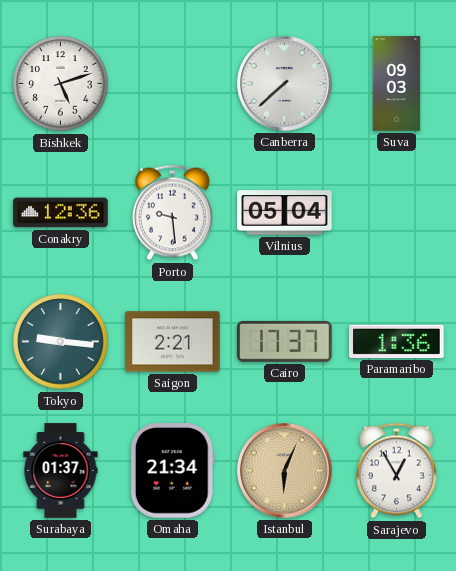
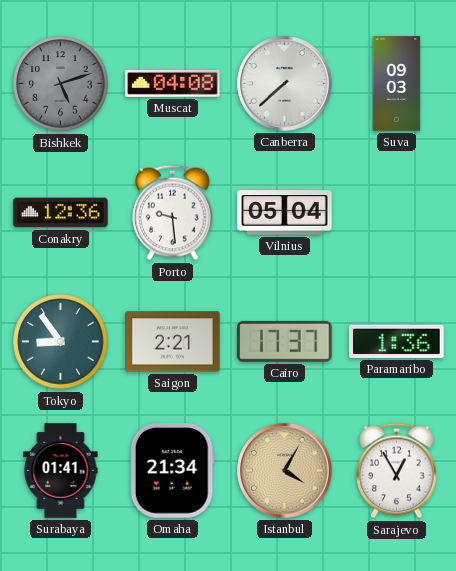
Bishkek dial: white -> grey
Muscat: none -> 04:08
Tokyo: 9:16 -> 8:54
Surabaya: 01:37 -> 01:41
Istanbul: 6:04 -> 4:05
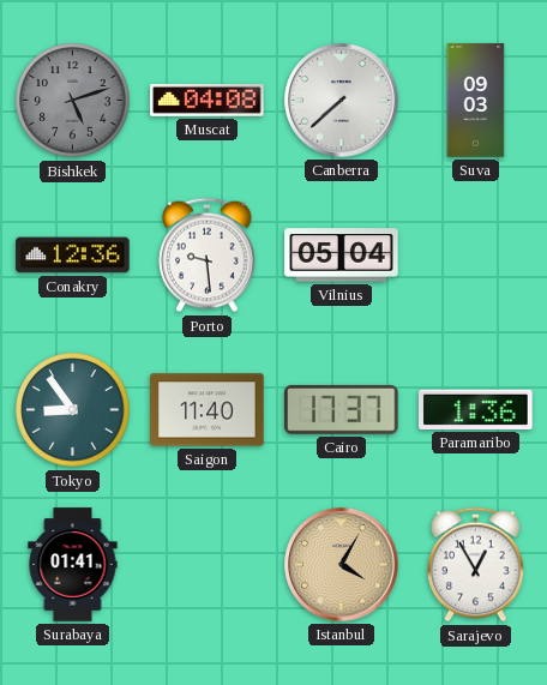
Saigon: 2:21 -> 11:40
Omaha: 21:34 -> none
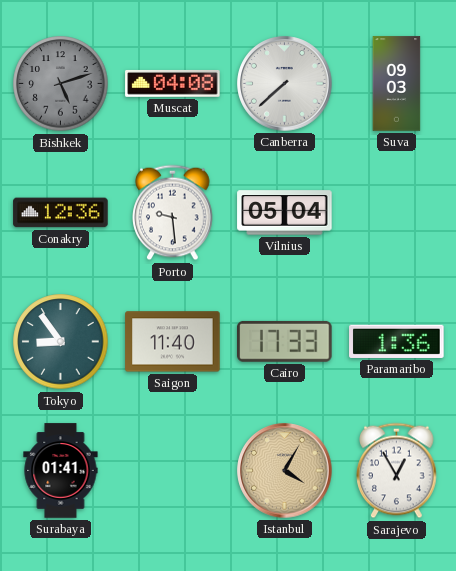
Cairo: 17:37 -> 17:33
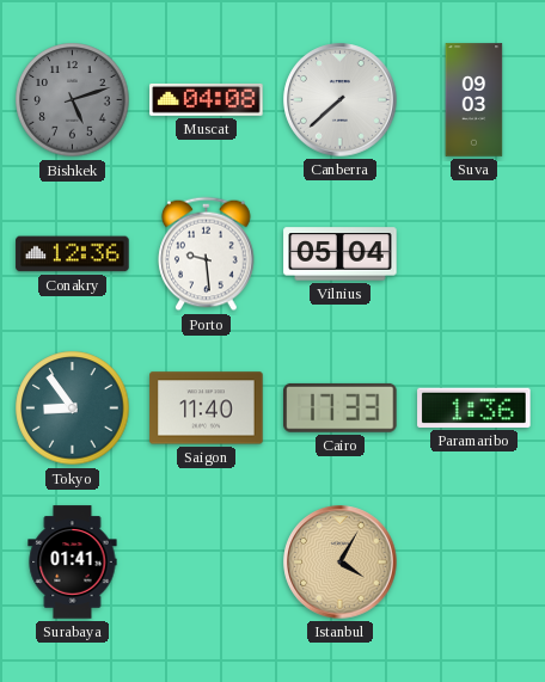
Sarajevo: 12:55 -> none
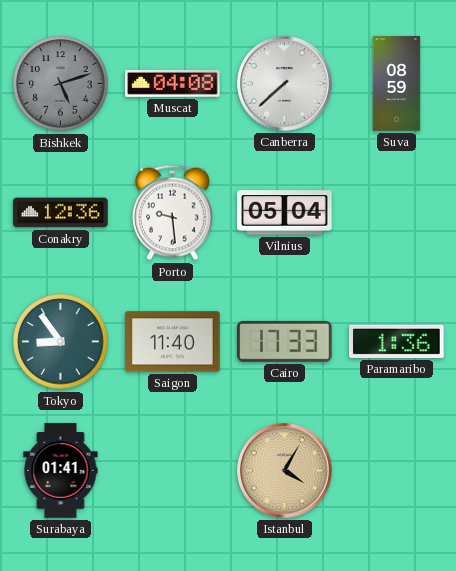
Suva: 09:03 -> 08:59
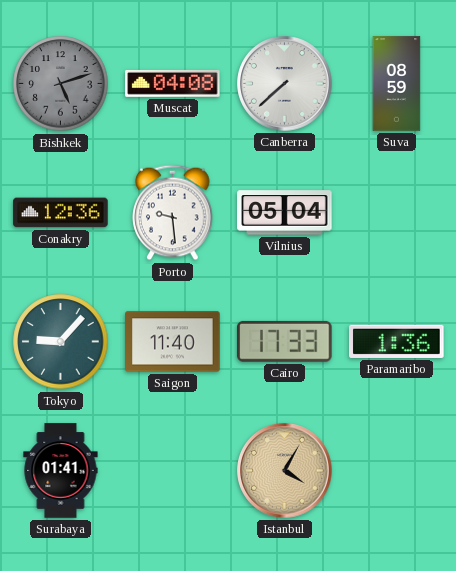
Tokyo: 8:54 -> 9:07
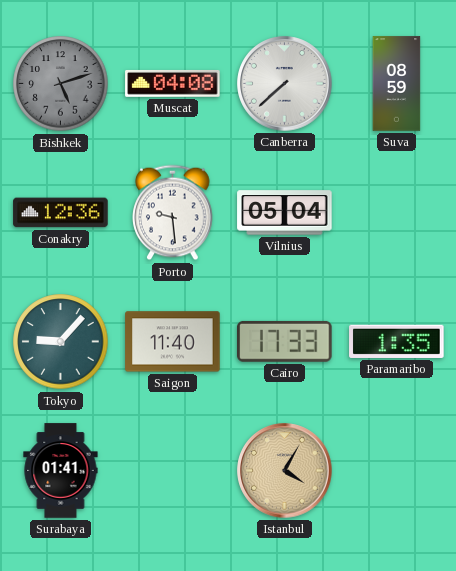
Paramaribo: 1:36 -> 1:35
